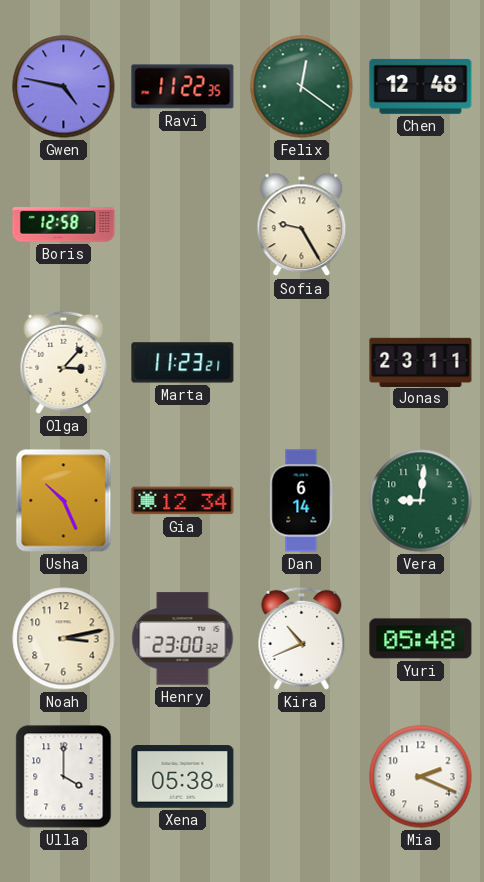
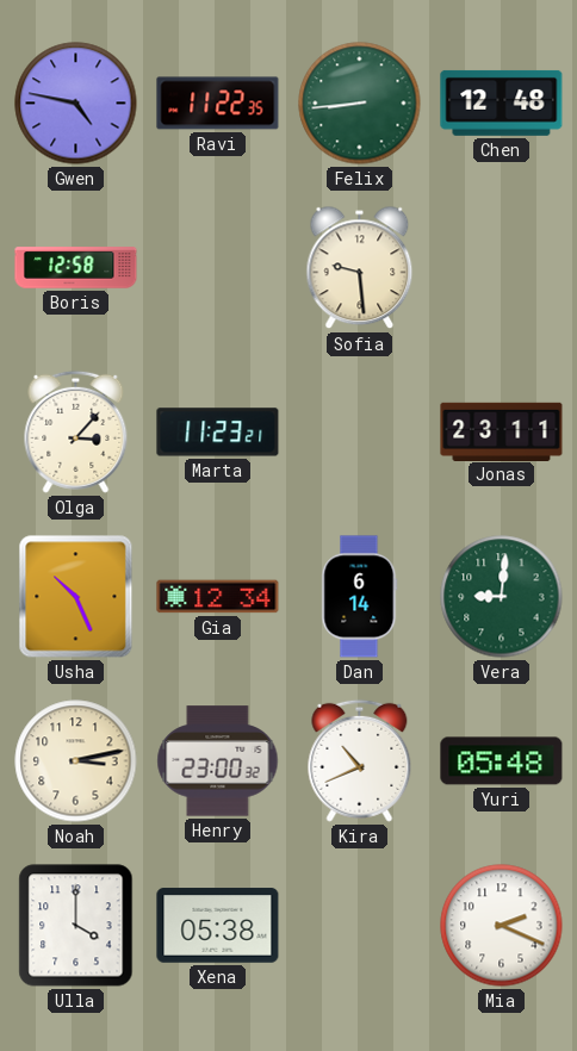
Felix: 12:21 -> 8:44
Sofia: 9:25 -> 9:29
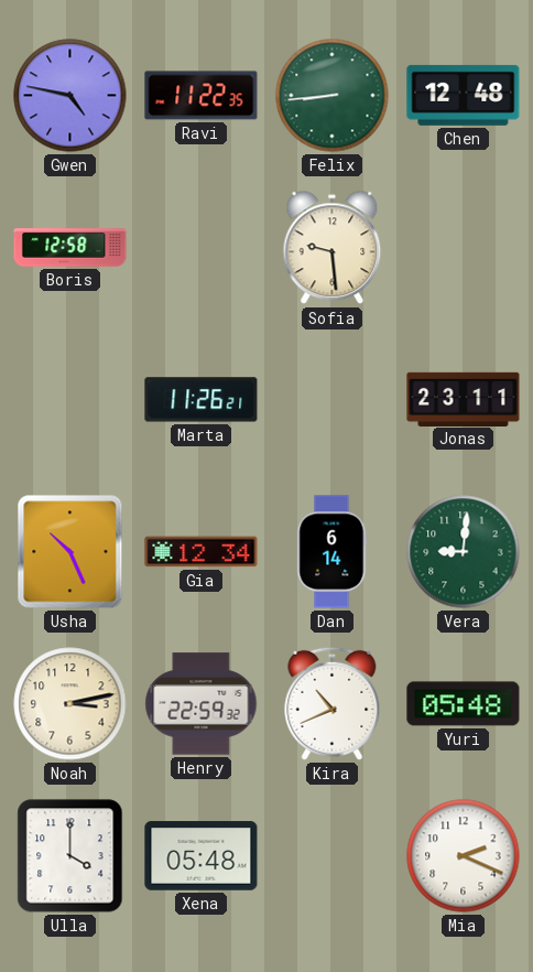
Olga: 3:07 -> none
Marta: 11:23 -> 11:26
Henry: 23:00 -> 22:59
Xena: 05:38 -> 05:48
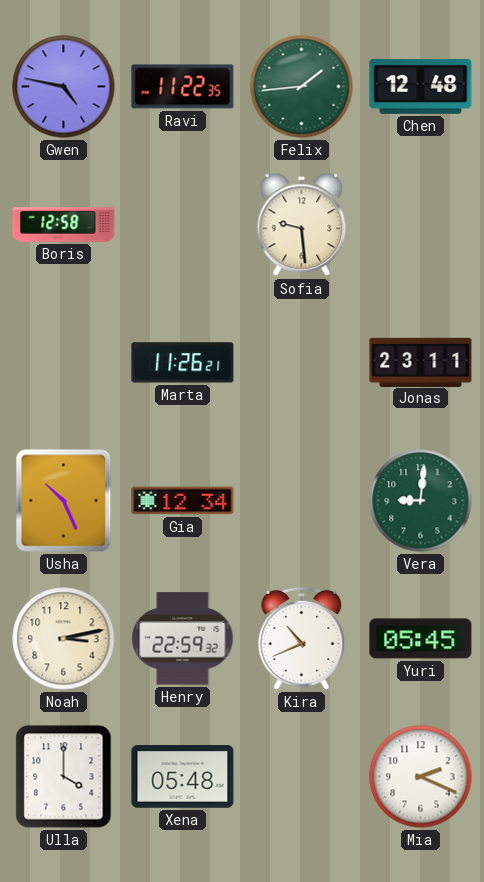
Felix: 8:44 -> 1:44
Dan: 6:14 -> none
Yuri: 05:48 -> 05:45
